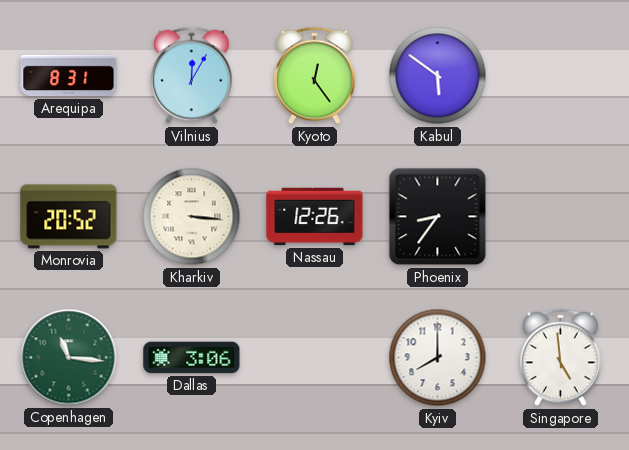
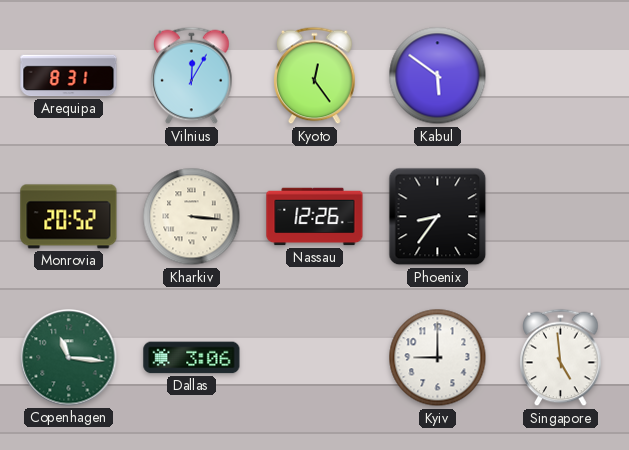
Kyiv: 8:00 -> 9:00
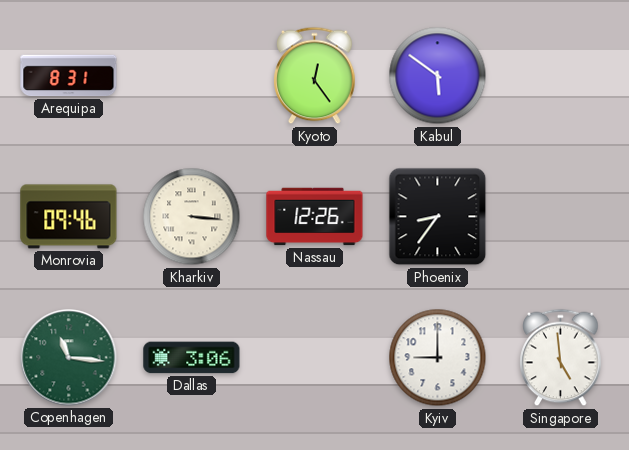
Vilnius: 12:05 -> none
Monrovia: 20:52 -> 09:46
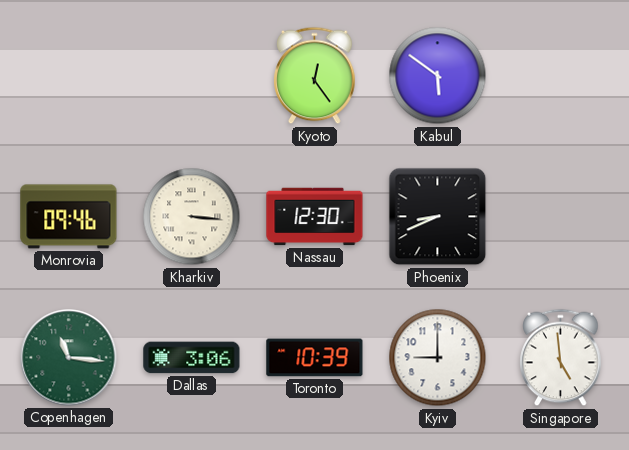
Arequipa: 8:31 -> none
Nassau: 12:26 -> 12:30
Phoenix: 8:36 -> 8:41
Toronto: none -> 10:39
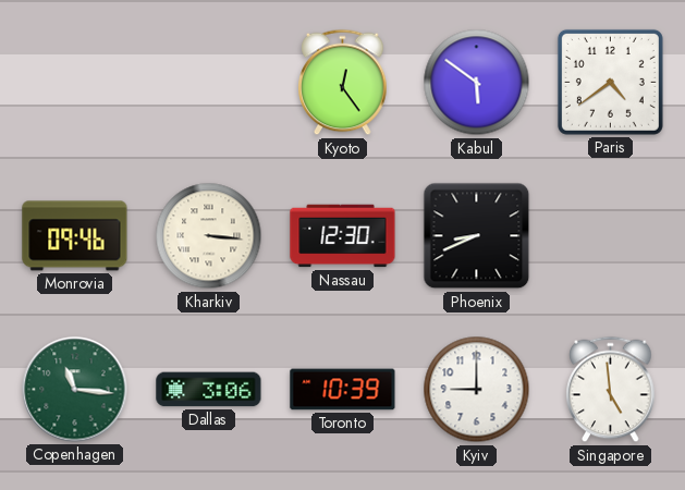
Paris: none -> 4:39
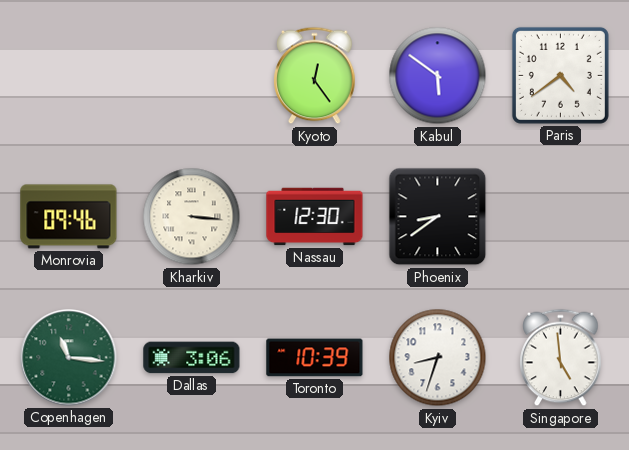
Phoenix: 8:41 -> 8:39
Kyiv: 9:00 -> 8:33
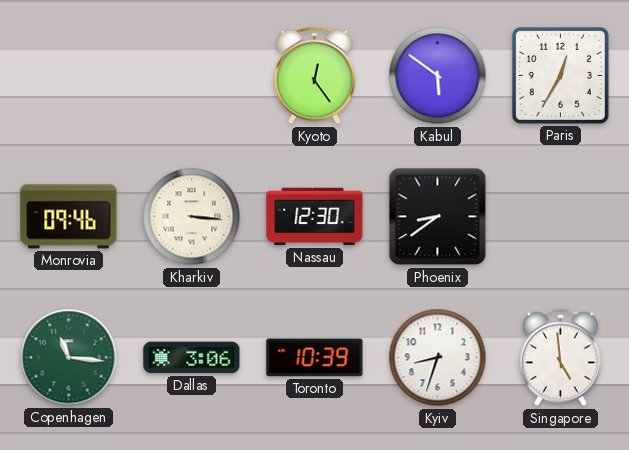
Paris: 4:39 -> 12:35
